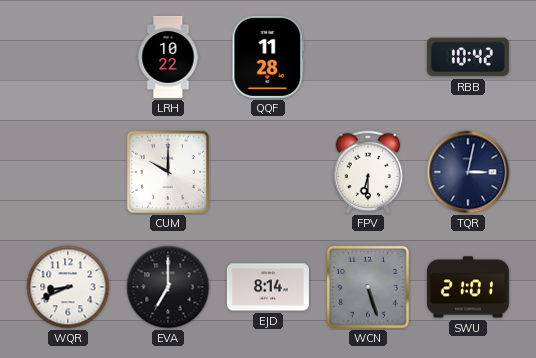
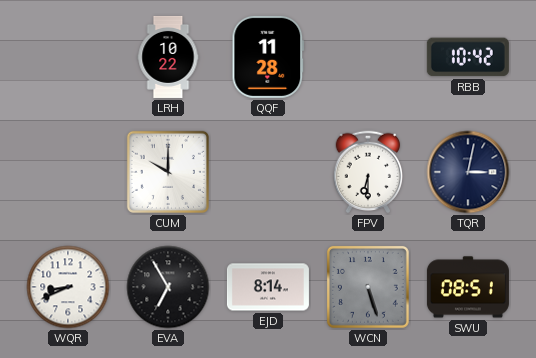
EVA: 7:00 -> 6:55
SWU: 21:01 -> 08:51
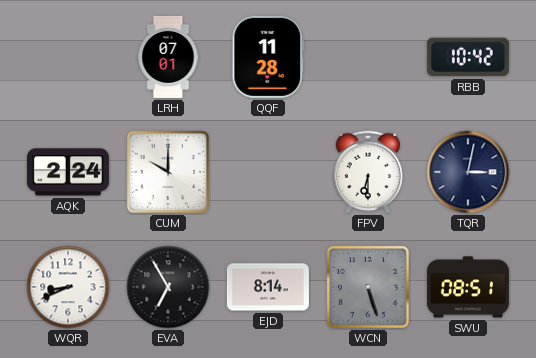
LRH: 10:22 -> 07:01
AQK: none -> 2:24
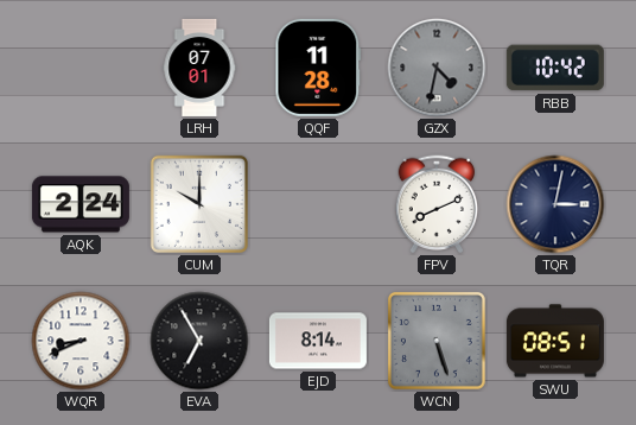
GZX: none -> 4:32
FPV: 6:30 -> 8:11
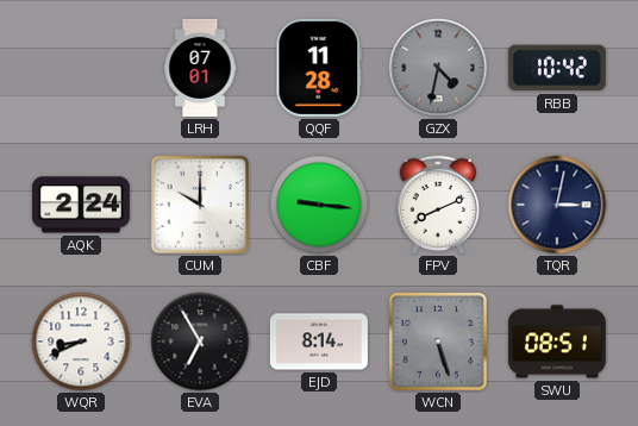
CBF: none -> 9:16
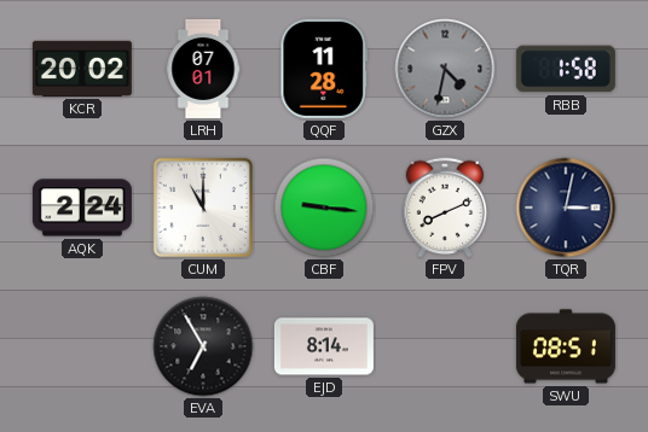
KCR: none -> 20:02
RBB: 10:42 -> 1:58
CUM: 10:00 -> 11:00
WQR: 8:41 -> none
WCN: 5:27 -> none
